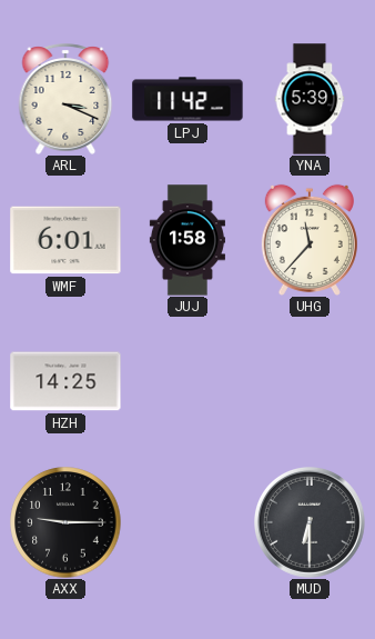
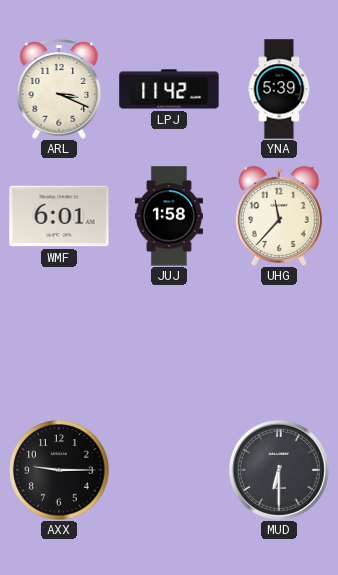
HZH: 14:25 -> none
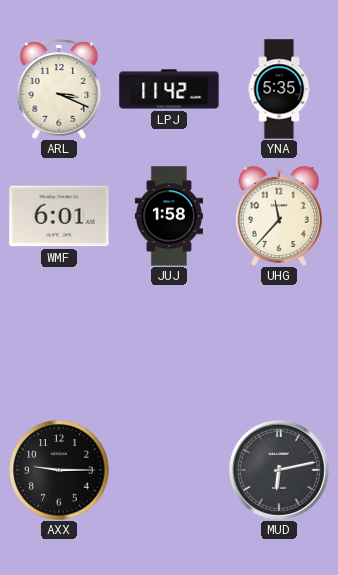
YNA: 5:39 -> 5:35
MUD: 6:30 -> 6:13
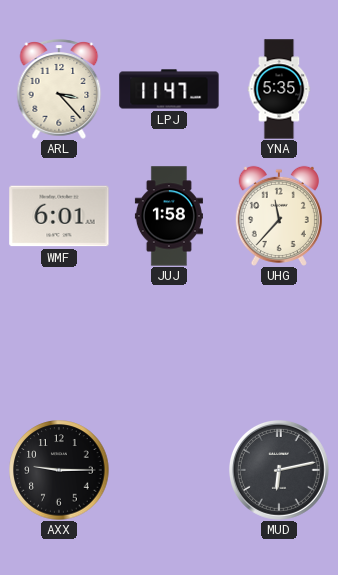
ARL: 3:19 -> 3:23
LPJ: 11:42 -> 11:47
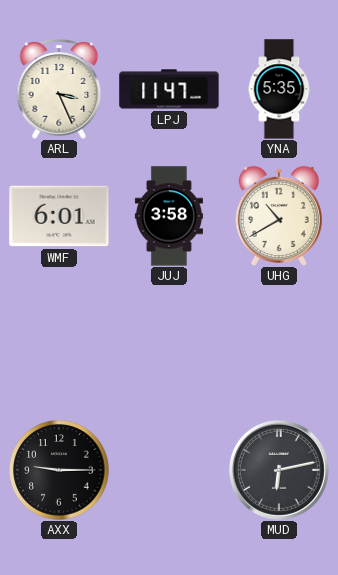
ARL: 3:23 -> 3:26
JUJ: 1:58 -> 3:58
UHG: 11:37 -> 10:40
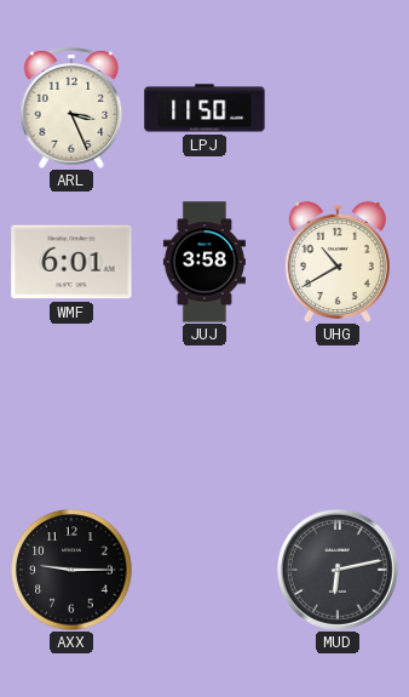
LPJ: 11:47 -> 11:50
YNA: 5:35 -> none
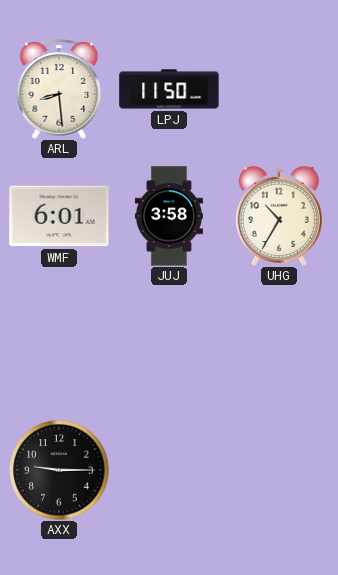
ARL: 3:26 -> 8:29
UHG: 10:40 -> 10:35
MUD: 6:13 -> none
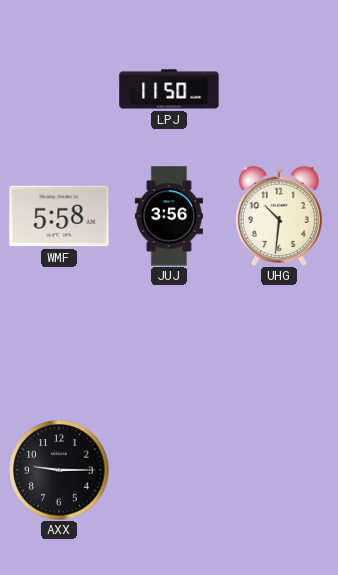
ARL: 8:29 -> none
WMF: 6:01 -> 5:58
JUJ: 3:58 -> 3:56
UHG: 10:35 -> 10:31
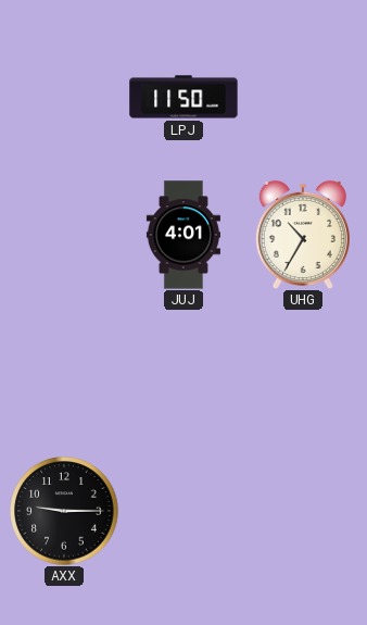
WMF: 5:58 -> none
JUJ: 3:56 -> 4:01
UHG: 10:31 -> 10:35
